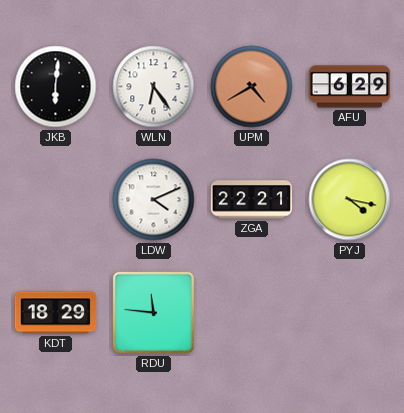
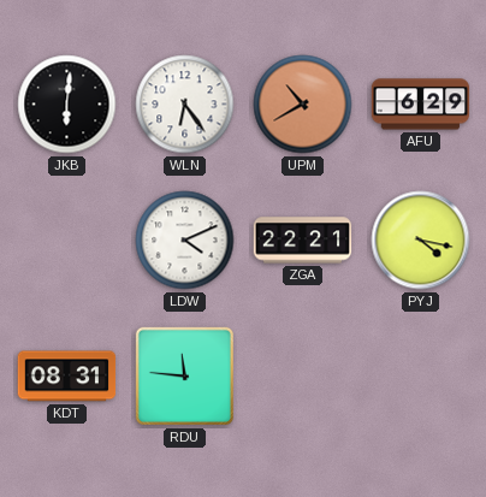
UPM: 4:40 -> 10:40
KDT: 18:29 -> 08:31
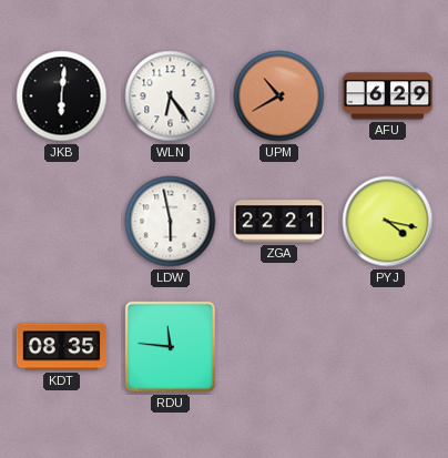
LDW: 4:11 -> 5:58
KDT: 08:31 -> 08:35
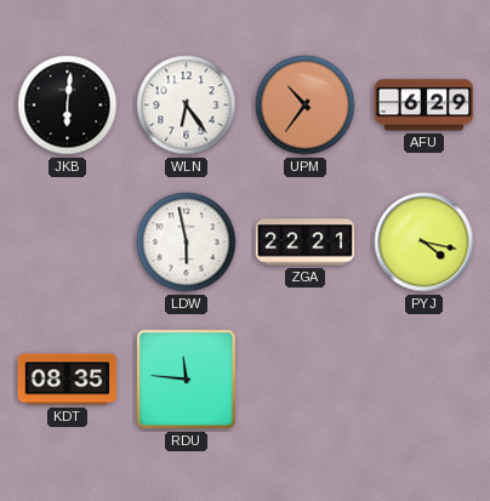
UPM: 10:40 -> 10:36
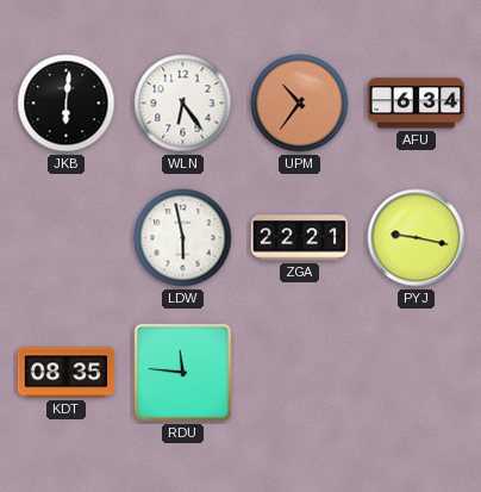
AFU: 6:29 -> 6:34
PYJ: 4:17 -> 9:17
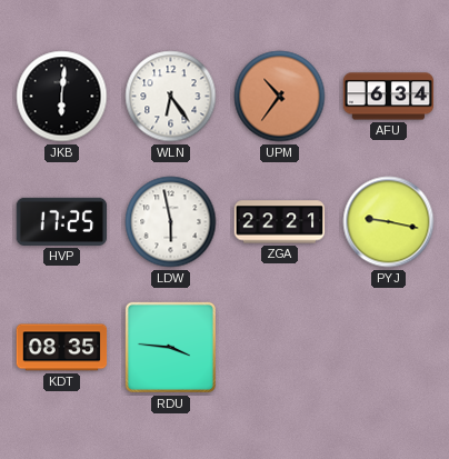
HVP: none -> 17:25
RDU: 11:46 -> 3:46
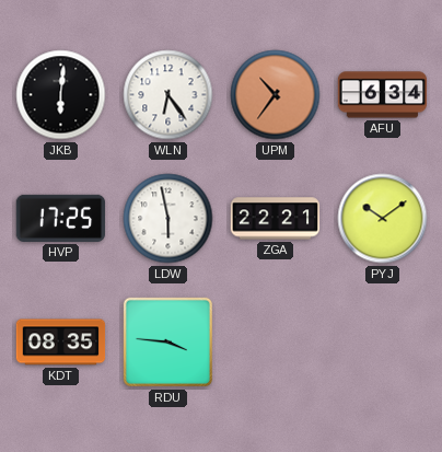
PYJ: 9:17 -> 10:09
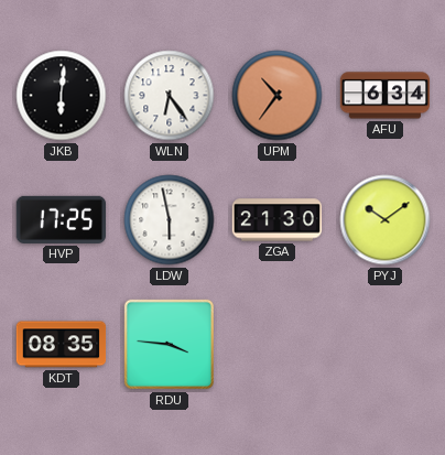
ZGA: 22:21 -> 21:30
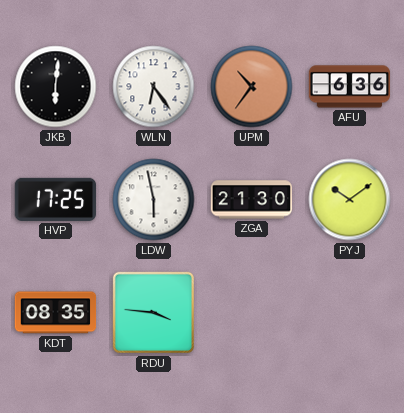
AFU: 6:34 -> 6:36
